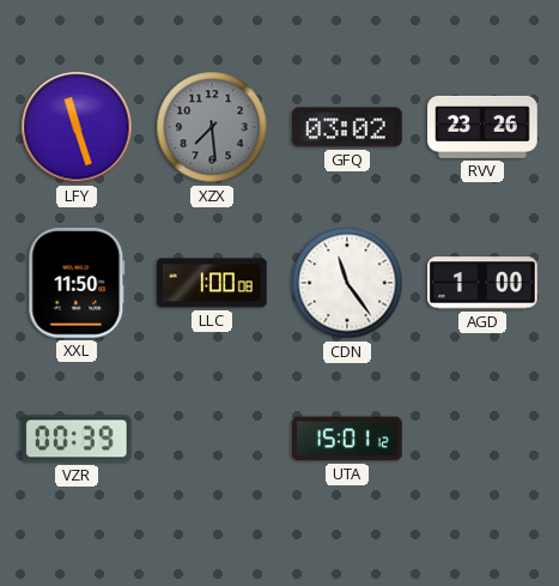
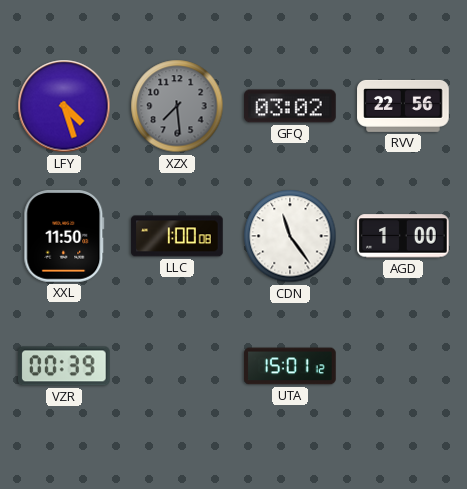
LFY: 11:27 -> 4:27
RVV: 23:26 -> 22:56
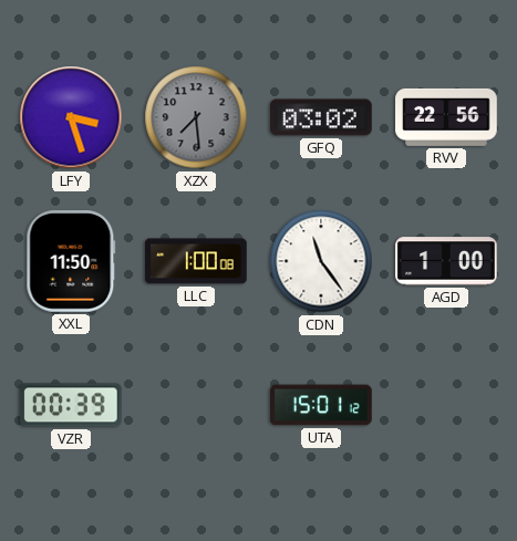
LFY: 4:27 -> 3:27
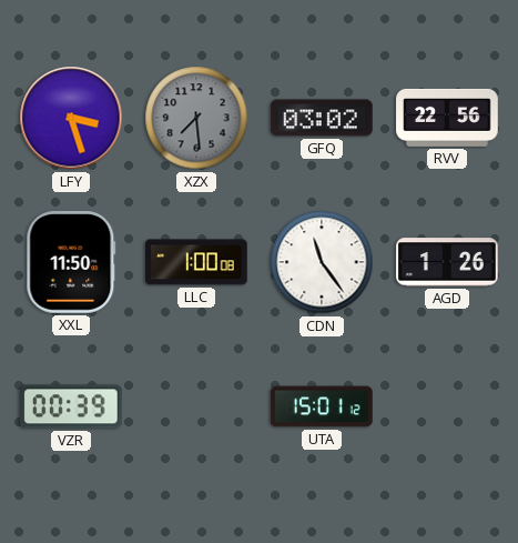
AGD: 1:00 -> 1:26
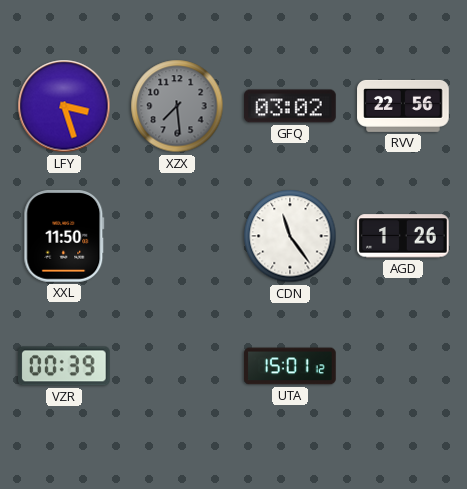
LLC: 1:00 -> none
